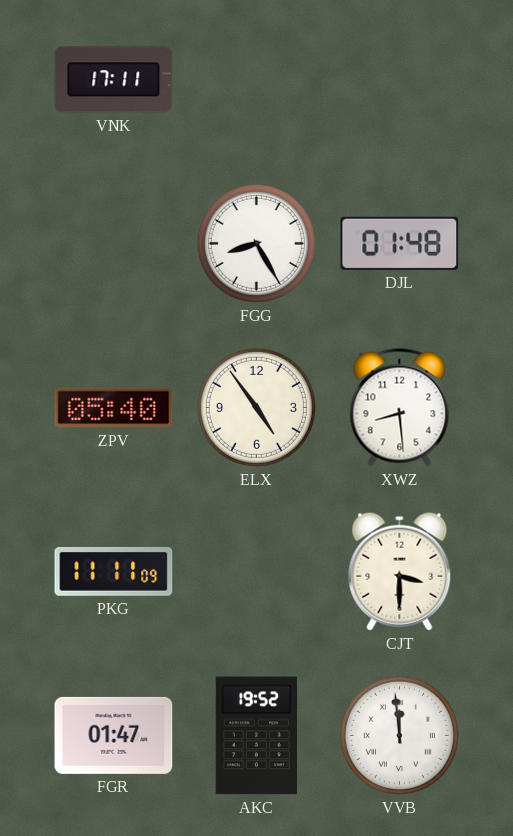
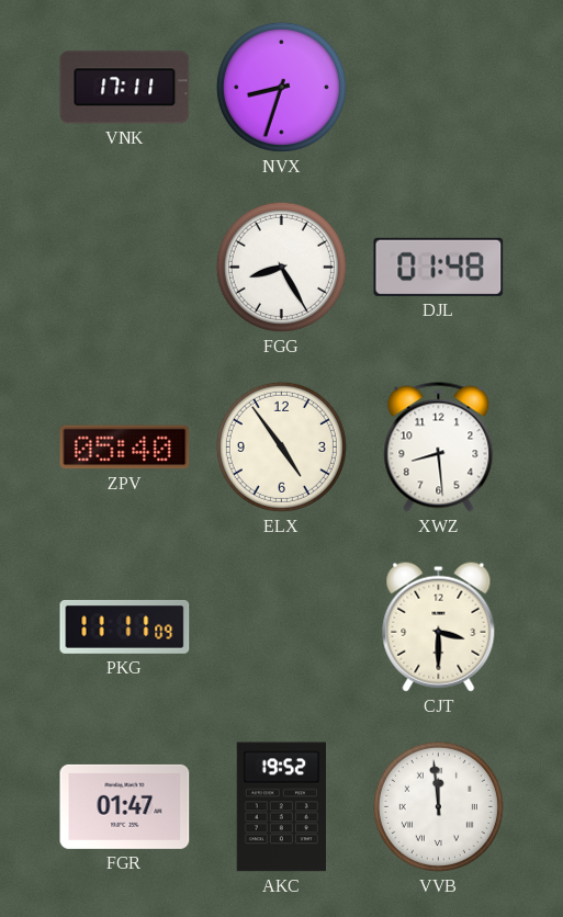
NVX: none -> 8:33
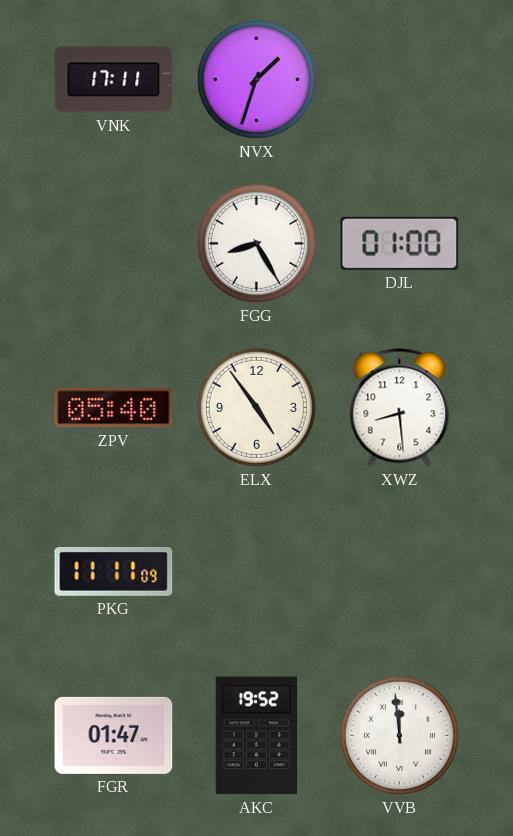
NVX: 8:33 -> 1:33
DJL: 01:48 -> 01:00
CJT: 3:30 -> none
